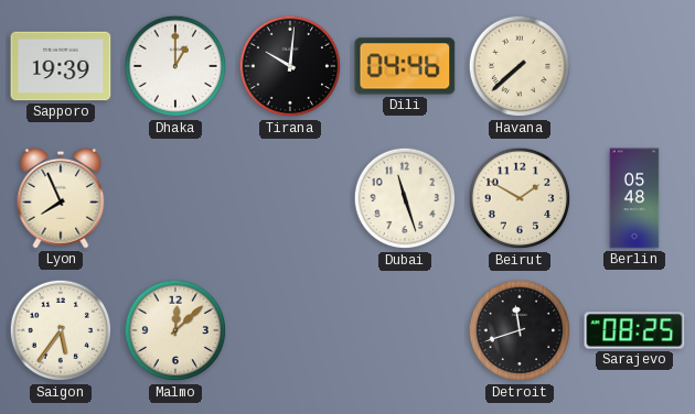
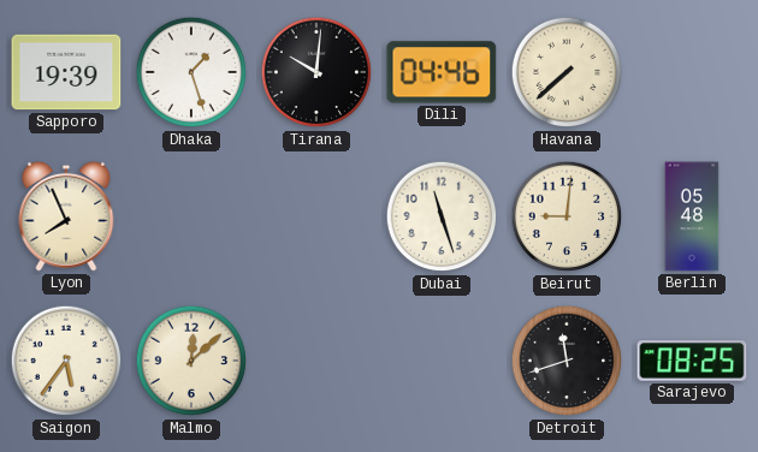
Dhaka: 1:00 -> 1:27
Beirut: 1:50 -> 9:01
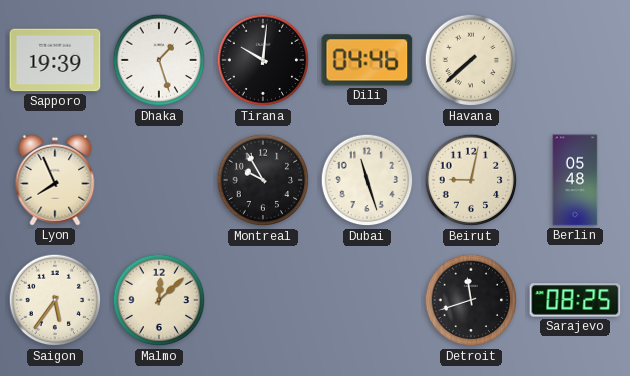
Montreal: none -> 9:55
Beirut: 9:01 -> 9:02
